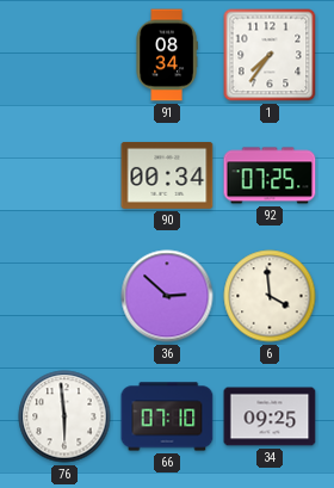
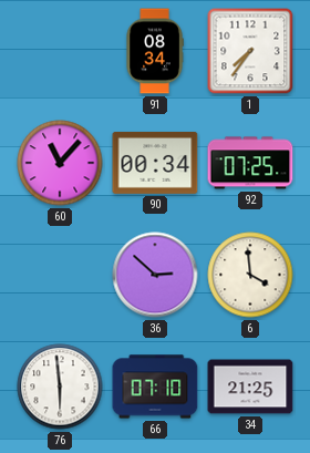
60: none -> 11:07
34: 09:25 -> 21:25
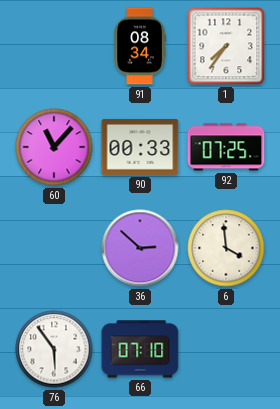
90: 00:34 -> 00:33
76: 5:59 -> 5:54
34: 21:25 -> none
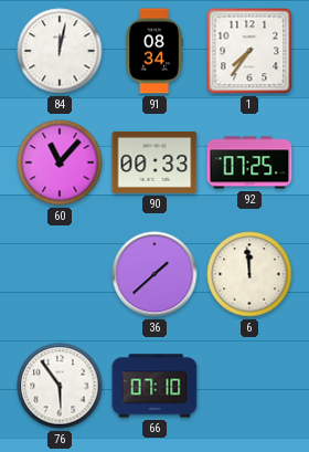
84: none -> 12:02
36: 2:52 -> 1:38
6: 3:59 -> 11:59
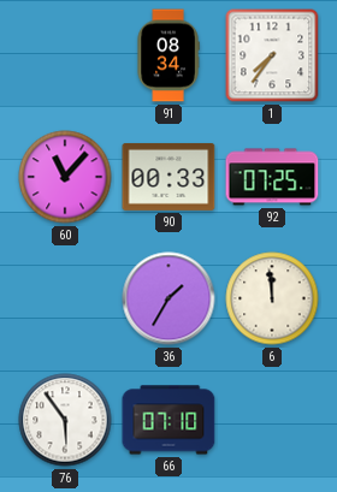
84: 12:02 -> none
36: 1:38 -> 1:35
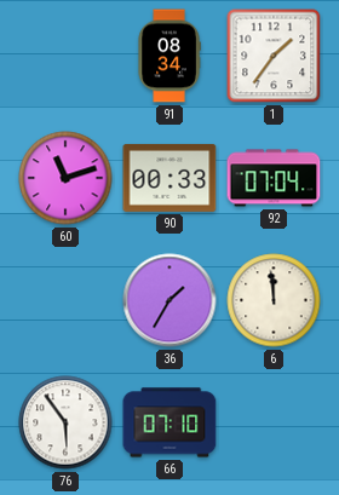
1: 7:36 -> 1:36
60: 11:07 -> 11:12
92: 07:25 -> 07:04
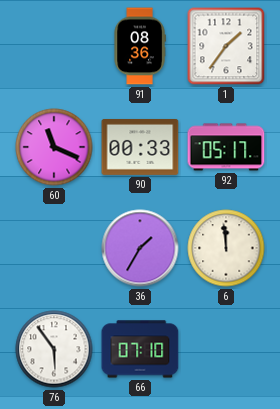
91: 08:34 -> 08:36
60: 11:12 -> 11:19
92: 07:04 -> 05:17
